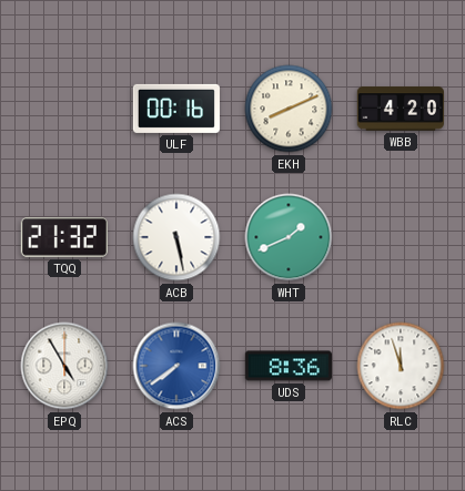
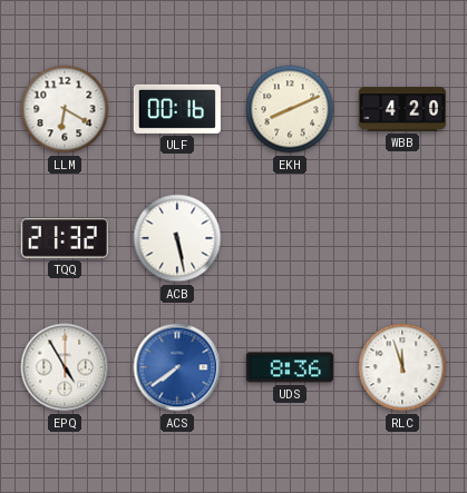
LLM: none -> 6:20
WHT: 1:41 -> none
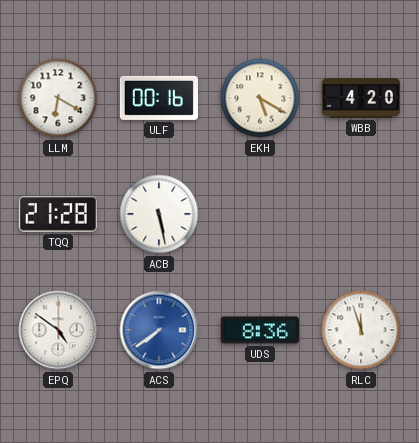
EKH: 8:11 -> 5:20
TQQ: 21:32 -> 21:28
EPQ: 4:55 -> 4:51
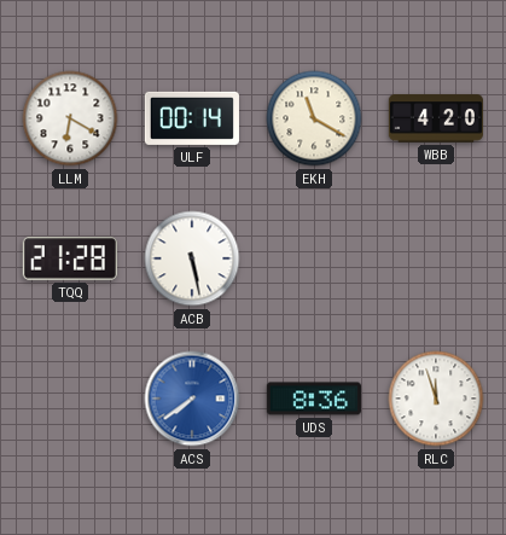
ULF: 00:16 -> 00:14
EKH: 5:20 -> 11:20
EPQ: 4:51 -> none
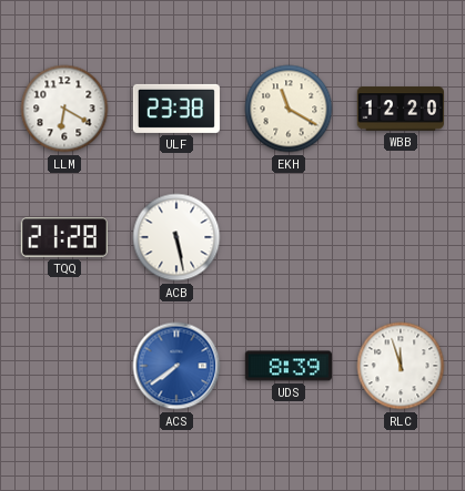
ULF: 00:14 -> 23:38
WBB: 4:20 -> 12:20
UDS: 8:36 -> 8:39
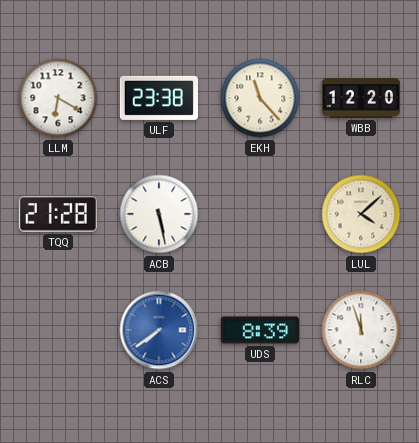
EKH: 11:20 -> 11:23
LUL: none -> 4:08
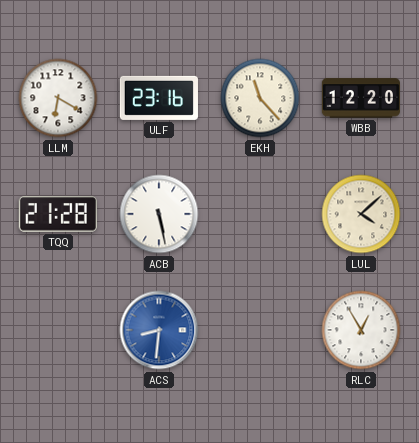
ULF: 23:38 -> 23:16
ACS: 7:39 -> 8:31
UDS: 8:39 -> none
RLC: 11:57 -> 12:55
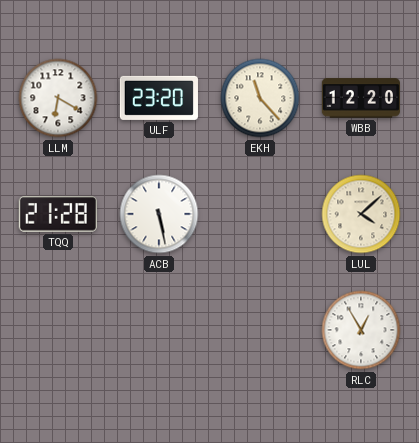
ULF: 23:16 -> 23:20
ACS: 8:31 -> none
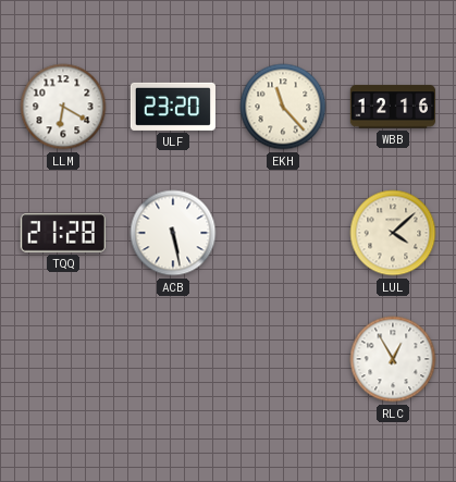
WBB: 12:20 -> 12:16
